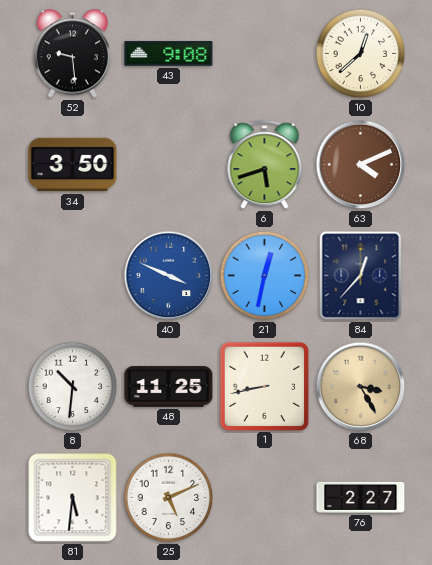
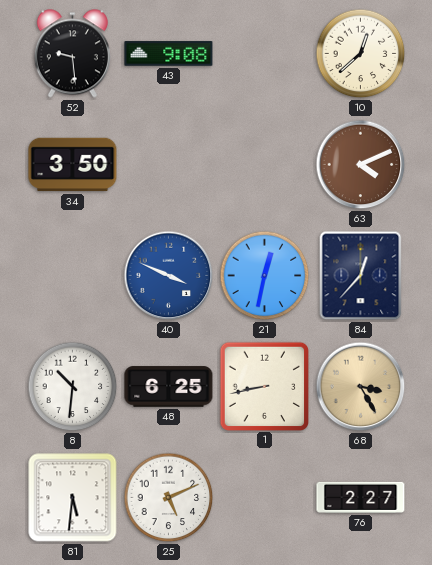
6: 5:42 -> none
48: 11:25 -> 6:25
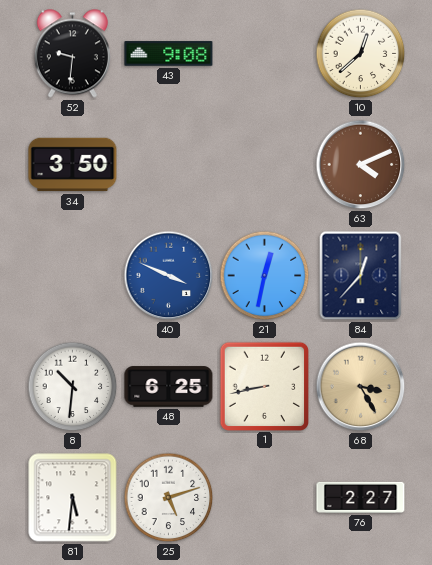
52: 9:29 -> 9:31
25: 5:11 -> 5:12
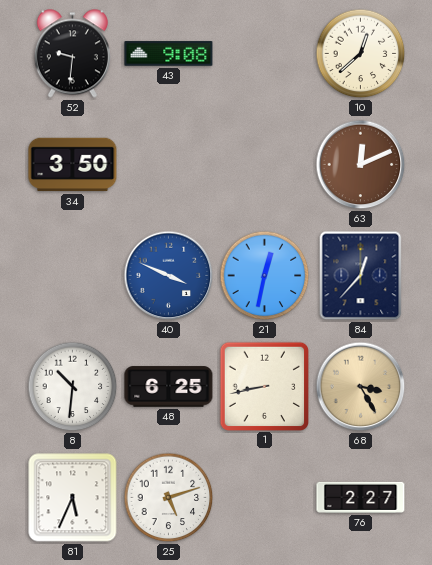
63: 4:11 -> 12:11
81: 5:31 -> 5:34
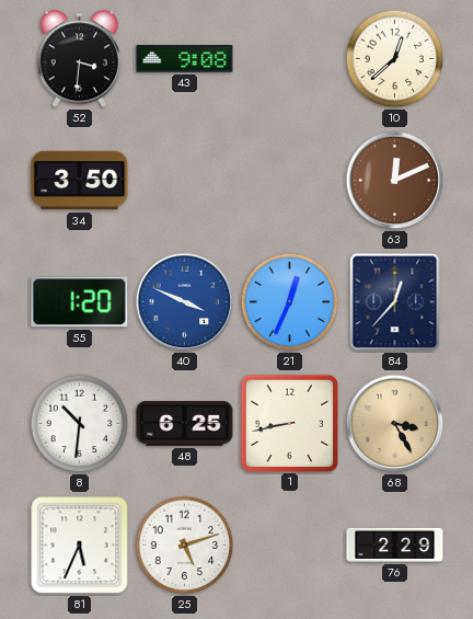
52: 9:31 -> 3:31
55: none -> 1:20
21: 12:32 -> 12:34
76: 2:27 -> 2:29
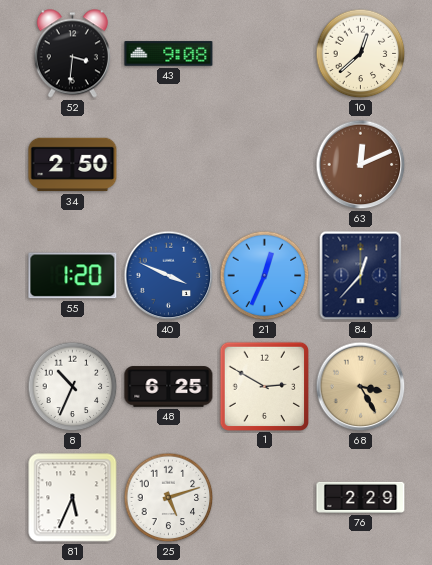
34: 3:50 -> 2:50
8: 10:31 -> 10:34
1: 8:43 -> 2:50
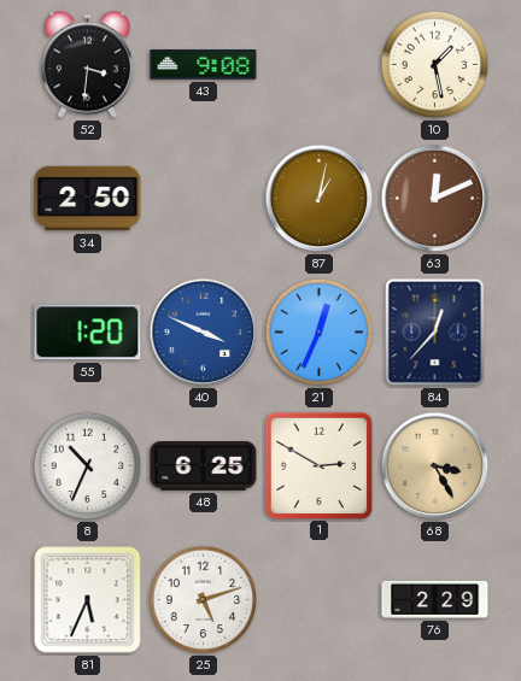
10: 12:38 -> 1:28
87: none -> 1:02
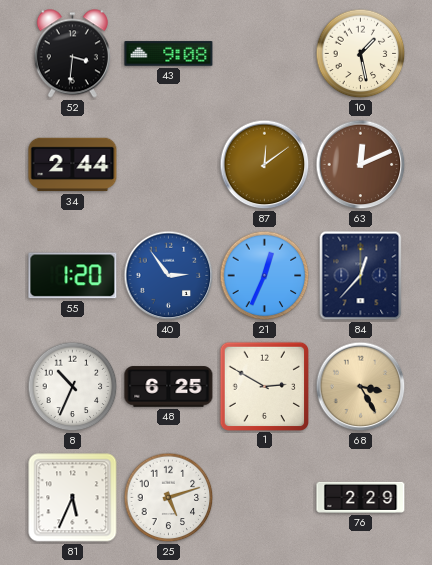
34: 2:50 -> 2:44
87: 1:02 -> 12:09
40: 3:49 -> 2:54
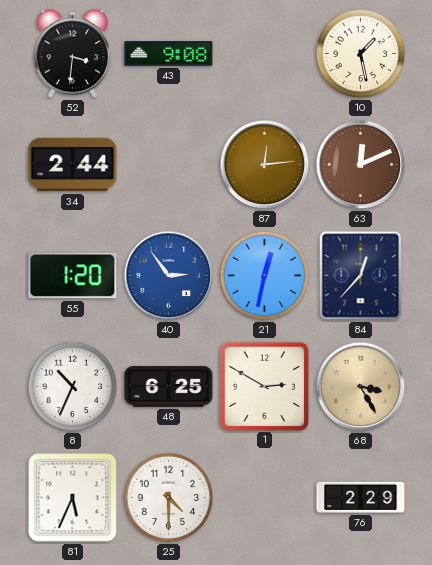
87: 12:09 -> 12:14
21: 12:34 -> 12:32
25: 5:12 -> 4:30
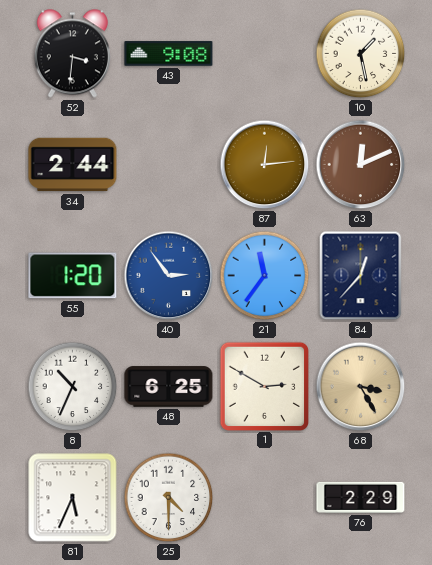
21: 12:32 -> 11:36
